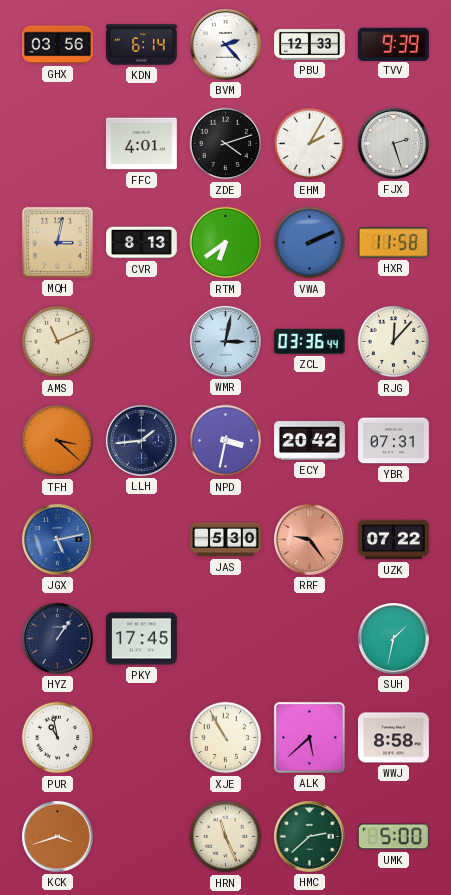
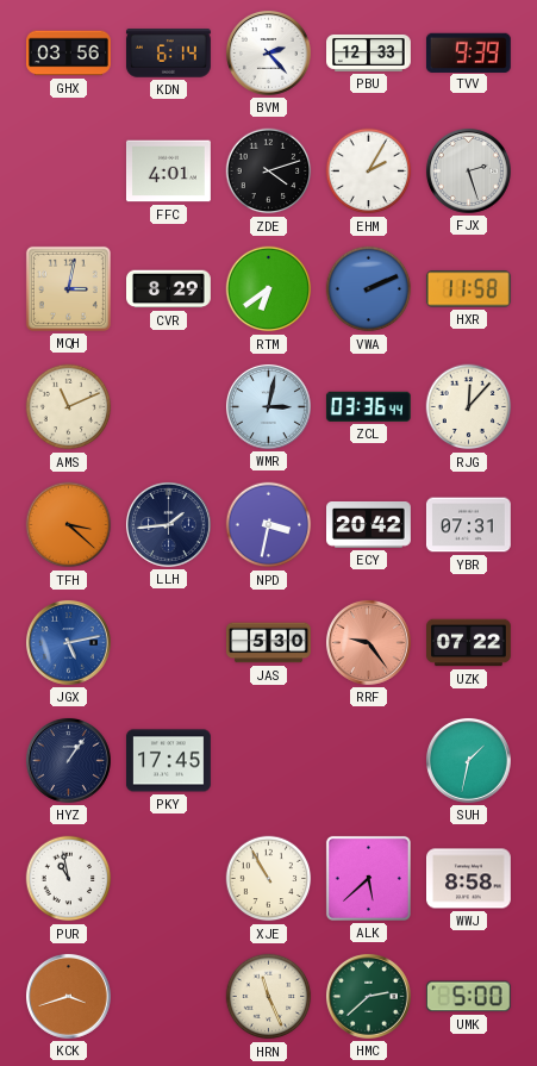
CVR: 8:13 -> 8:29
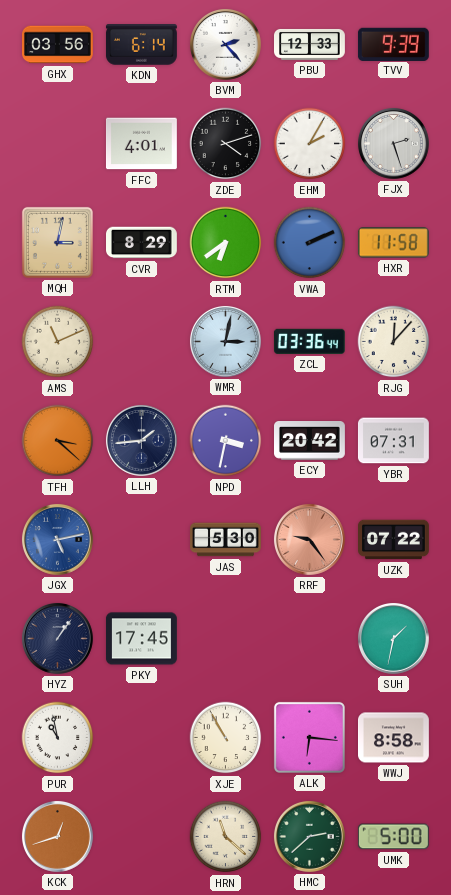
ALK: 5:38 -> 6:16
KCK: 3:42 -> 12:42
HRN: 11:26 -> 11:22
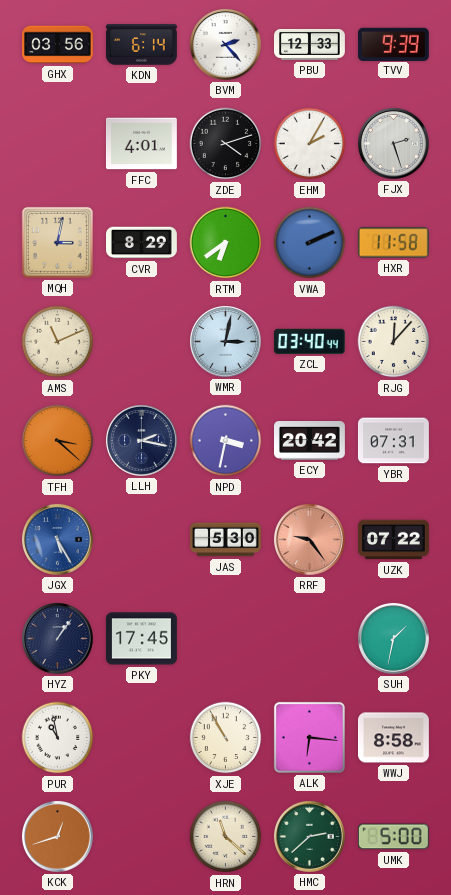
ZCL: 03:36 -> 03:40
LLH: 1:44 -> 2:17
JGX: 5:13 -> 5:25
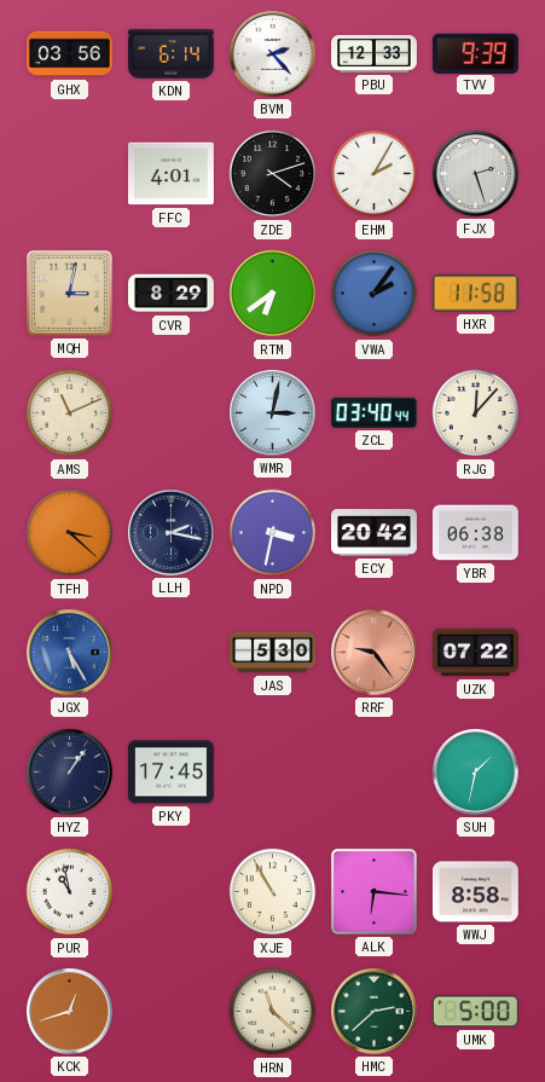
VWA: 2:11 -> 2:06
YBR: 07:31 -> 06:38
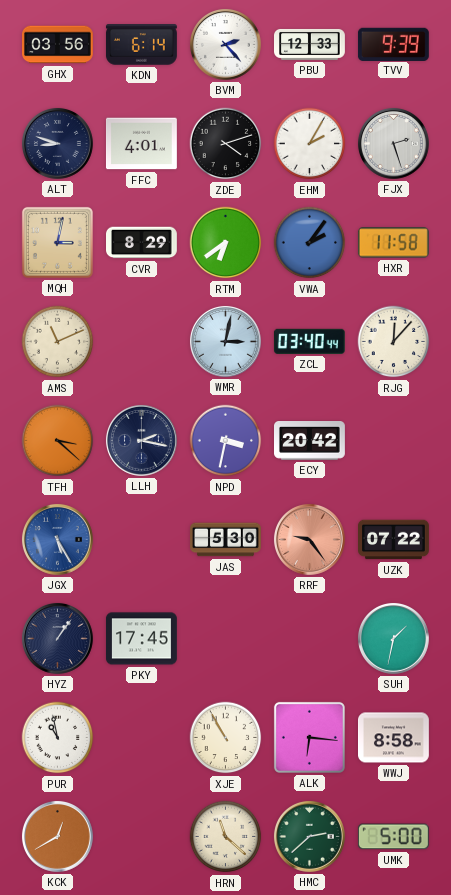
ALT: none -> 8:48
YBR: 06:38 -> none
KCK: 12:42 -> 12:40
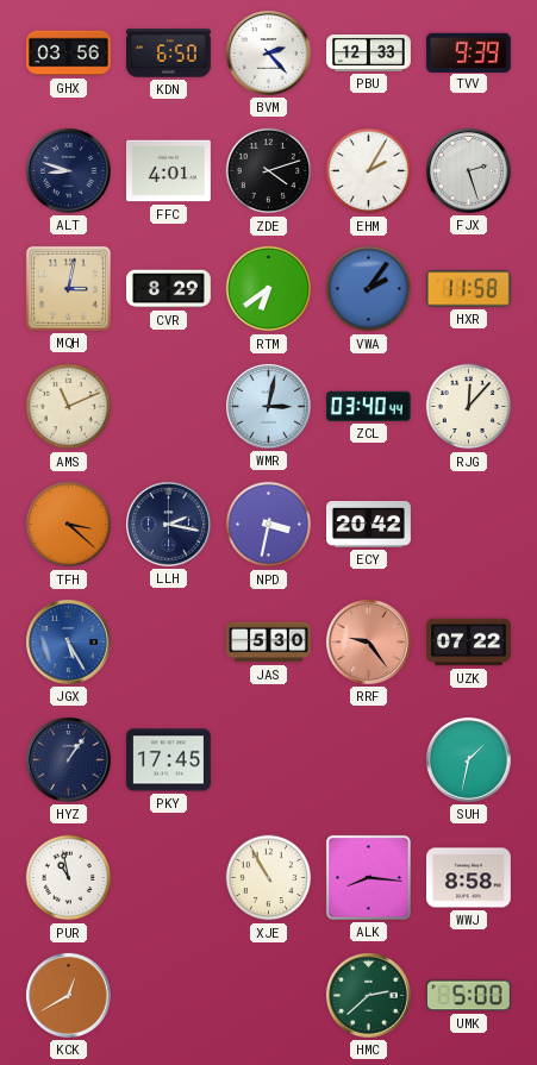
KDN: 6:14 -> 6:50
ALK: 6:16 -> 8:16
HRN: 11:22 -> none
